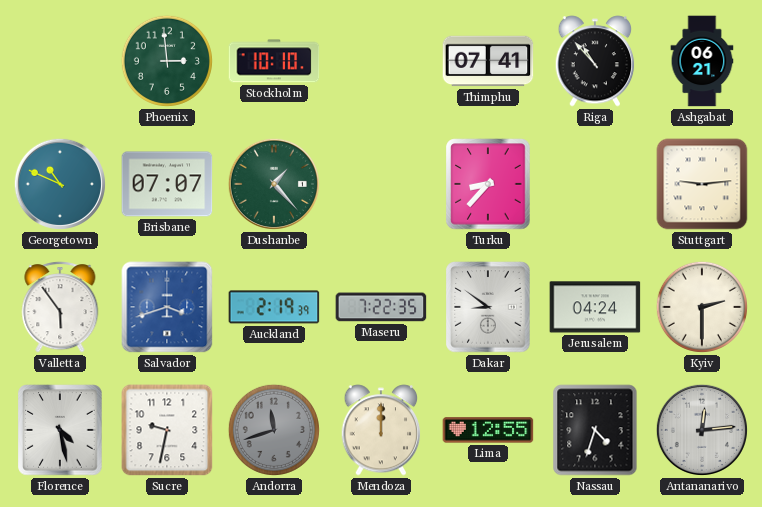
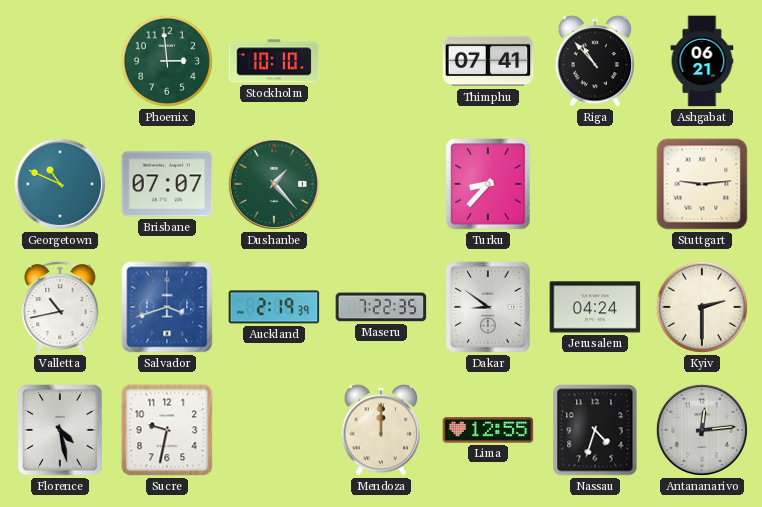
Valletta: 5:54 -> 10:43
Andorra: 11:42 -> none
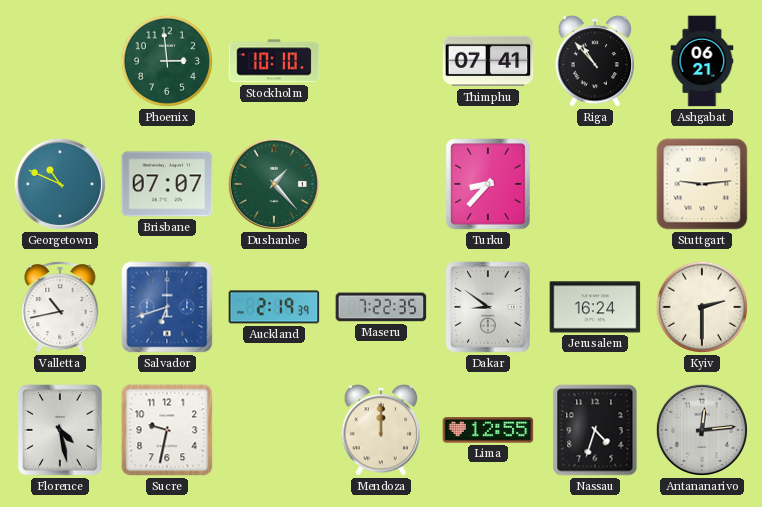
Salvador: 3:42 -> 6:42
Jerusalem: 04:24 -> 16:24
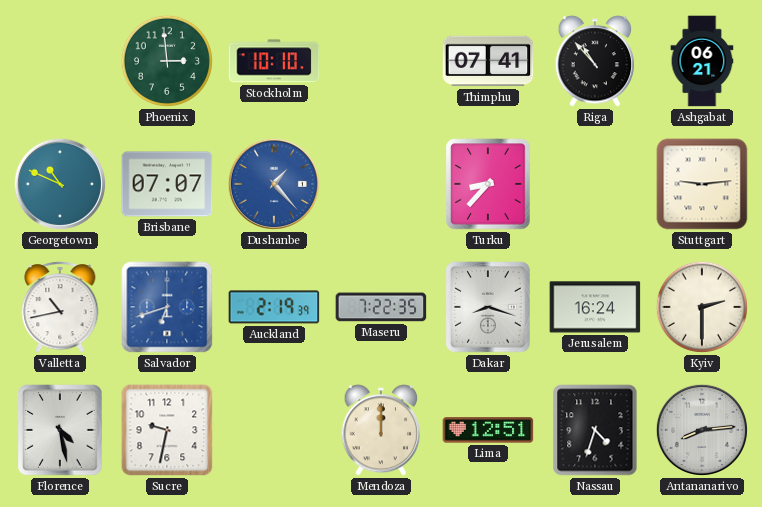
Dushanbe dial: green -> blue
Dakar: 8:51 -> 8:18
Lima: 12:55 -> 12:51
Antananarivo: 12:14 -> 8:14
